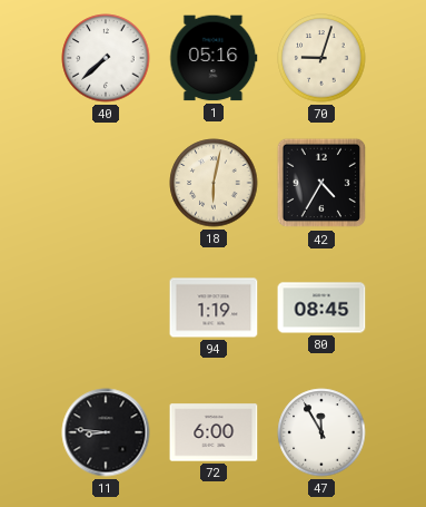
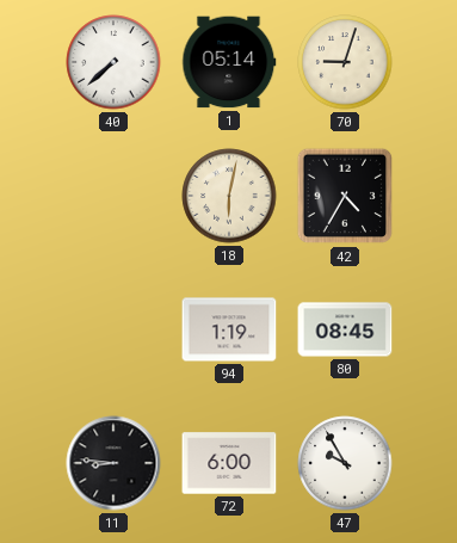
1: 05:16 -> 05:14
47: 11:55 -> 9:55
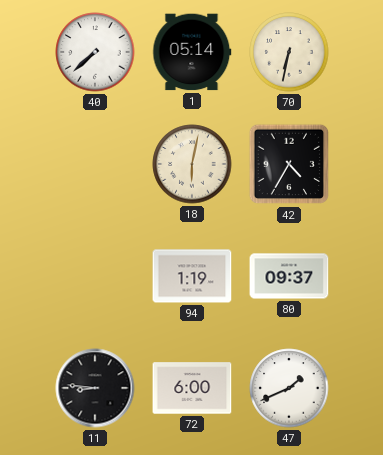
70: 9:03 -> 6:32
80: 08:45 -> 09:37
47: 9:55 -> 1:41
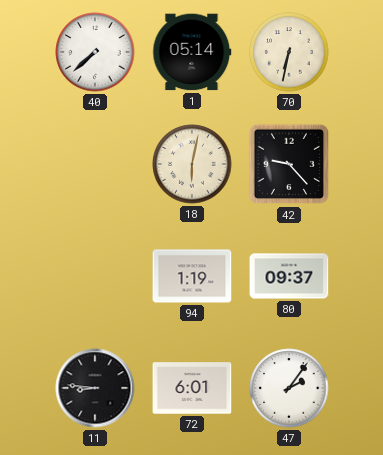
42: 4:35 -> 9:23
72: 6:00 -> 6:01
47: 1:41 -> 2:06
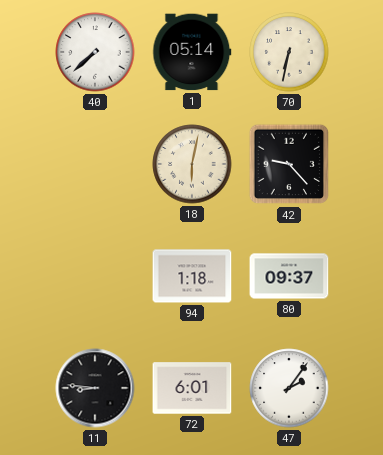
94: 1:19 -> 1:18
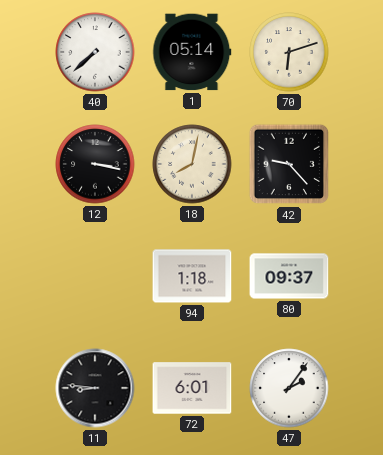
70: 6:32 -> 6:12
12: none -> 3:17
18: 6:02 -> 8:02
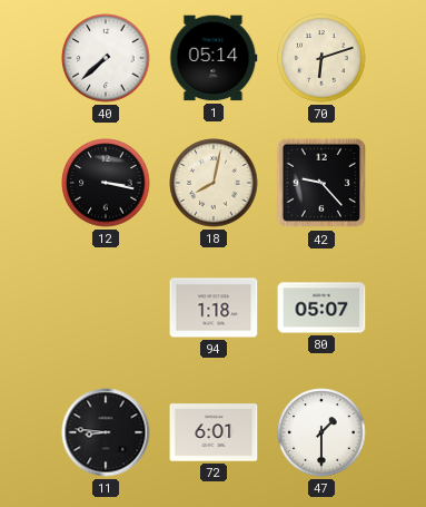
80: 09:37 -> 05:07
47: 2:06 -> 1:30
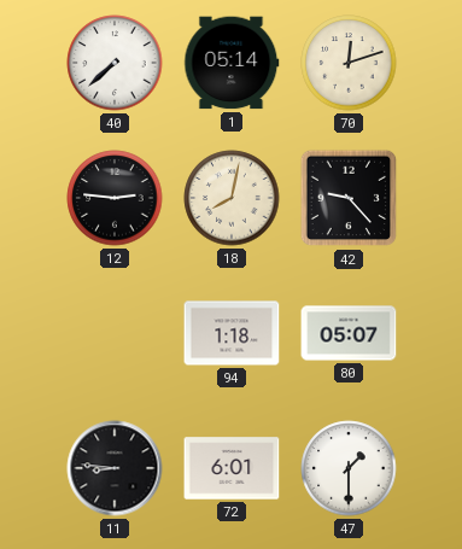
70: 6:12 -> 12:12
12: 3:17 -> 2:46
